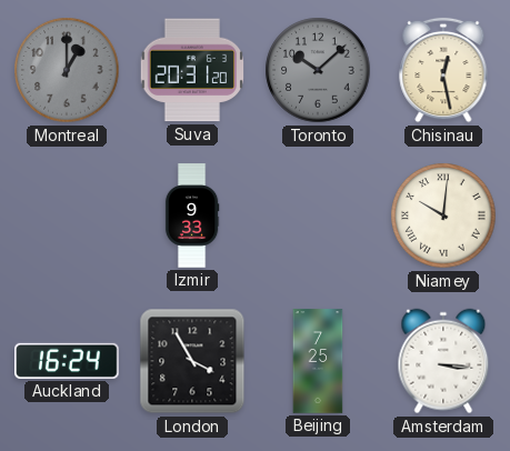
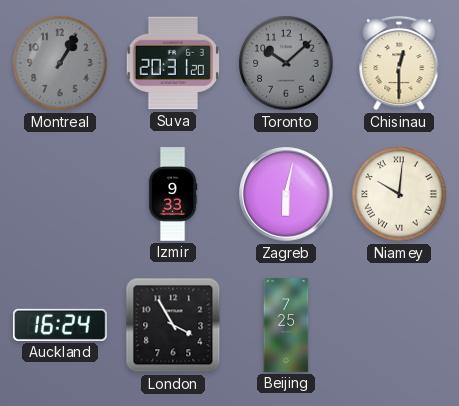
Montreal: 1:00 -> 1:05
Chisinau: 12:28 -> 12:30
Zagreb: none -> 6:02
Amsterdam: 3:16 -> none
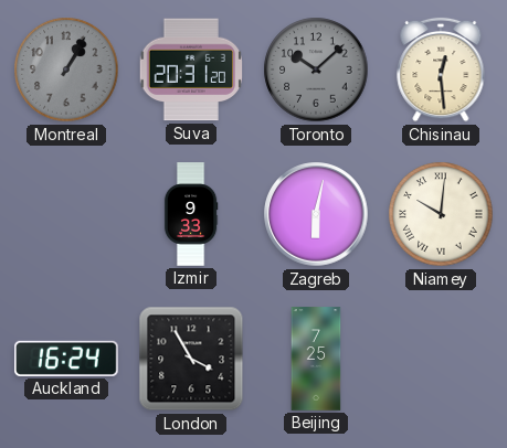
Chisinau: 12:30 -> 12:29
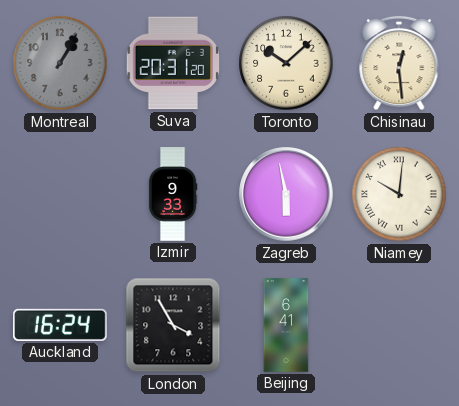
Toronto dial: grey -> cream
Zagreb: 6:02 -> 5:58
Beijing: 7:25 -> 6:41
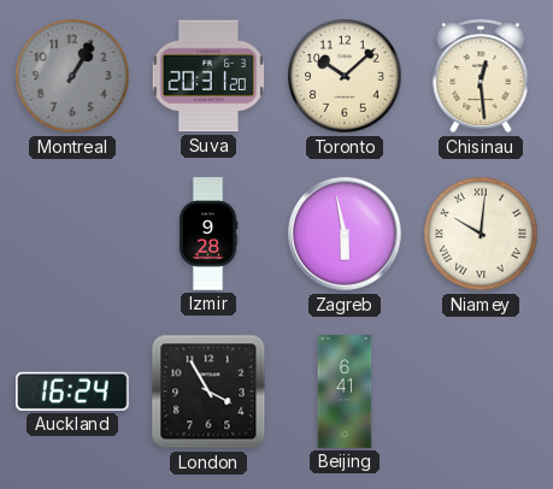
Izmir: 9:33 -> 9:28
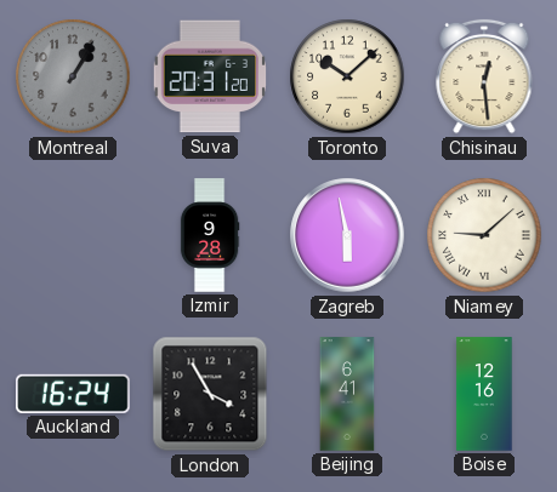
Niamey: 10:01 -> 9:08
Boise: none -> 12:16
